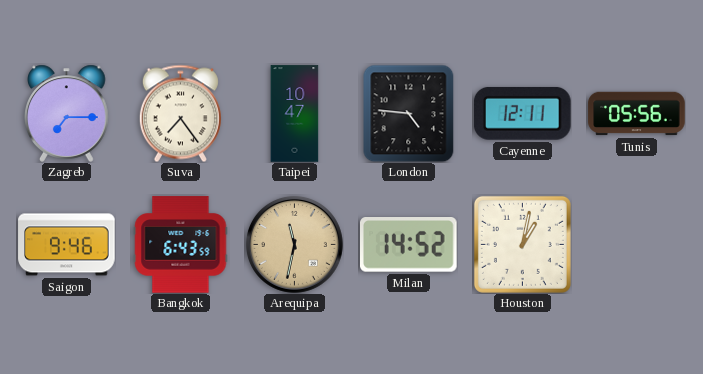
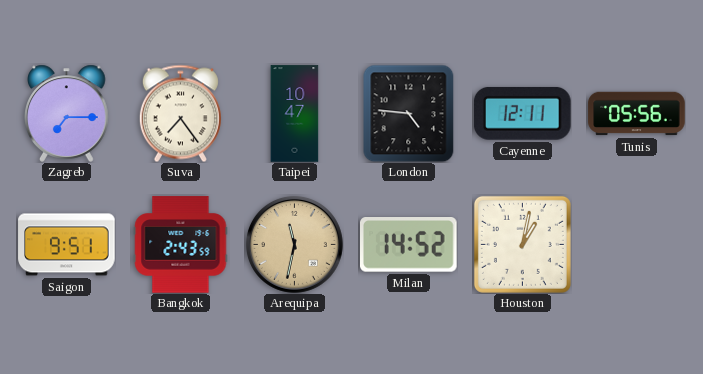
Saigon: 9:46 -> 9:51
Bangkok: 6:43 -> 2:43
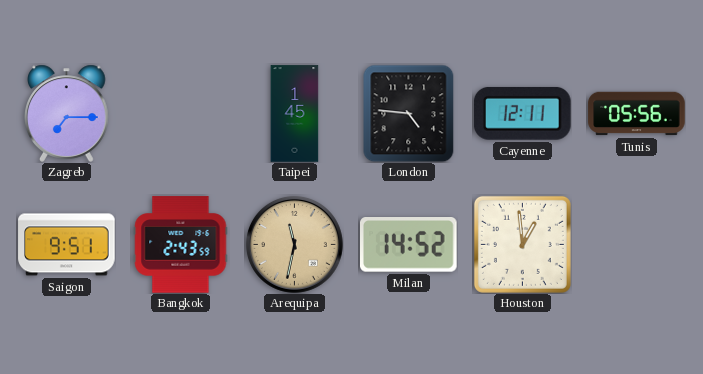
Suva: 7:24 -> none
Taipei: 10:47 -> 1:45
Houston: 1:02 -> 12:59
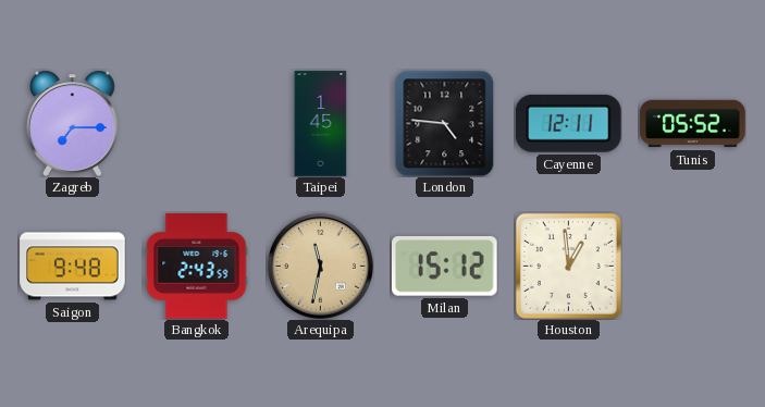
Tunis: 05:56 -> 05:52
Saigon: 9:51 -> 9:48
Milan: 14:52 -> 15:12
